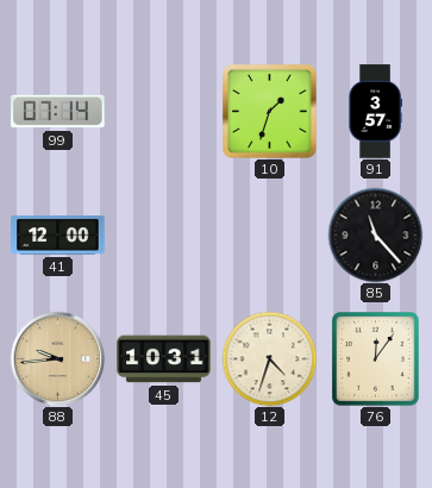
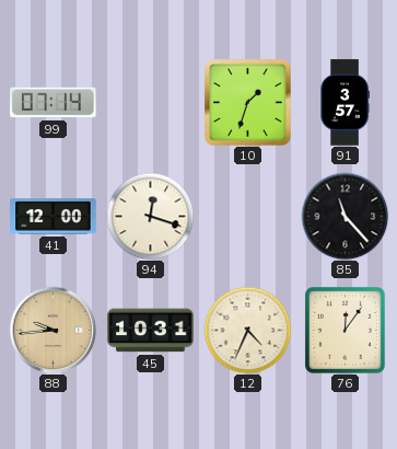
94: none -> 12:18
12: 4:33 -> 4:34
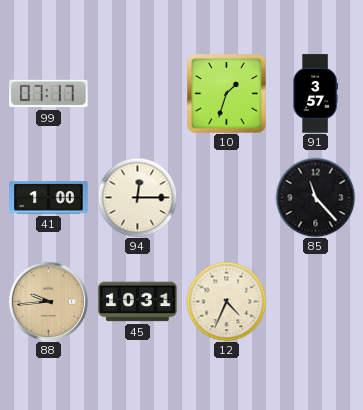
99: 07:14 -> 07:17
41: 12:00 -> 1:00
94: 12:18 -> 12:15
76: 12:06 -> none
